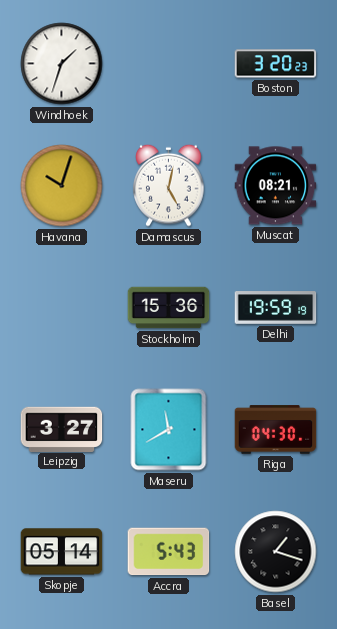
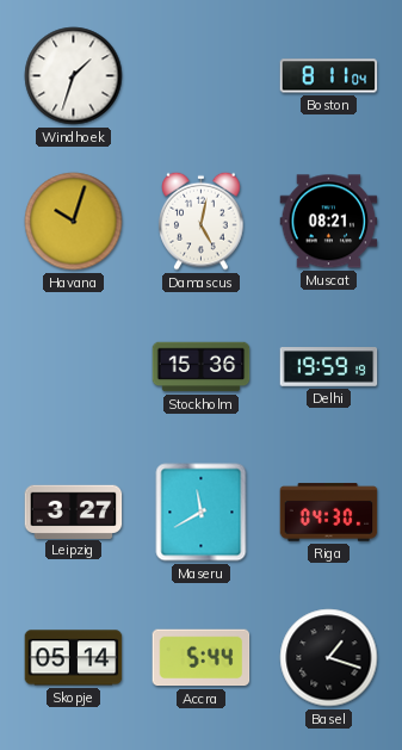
Boston: 3:20 -> 8:11
Accra: 5:43 -> 5:44
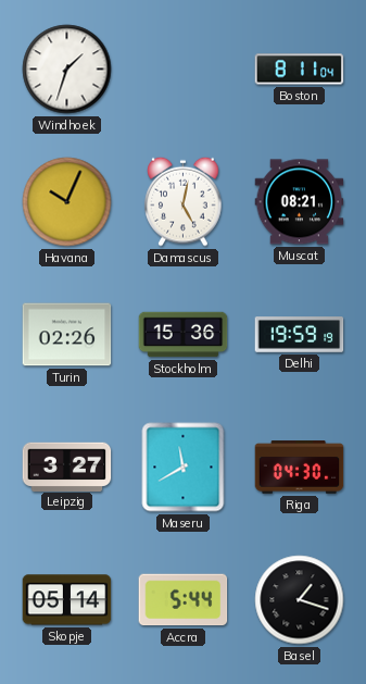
Havana: 10:03 -> 10:04
Turin: none -> 02:26
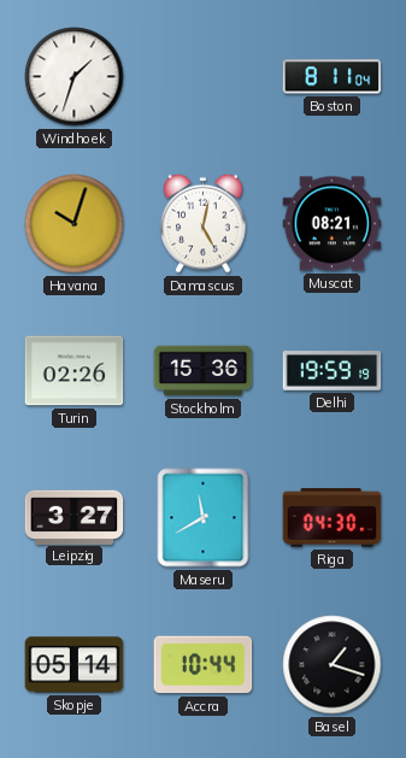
Havana: 10:04 -> 10:03
Accra: 5:44 -> 10:44
